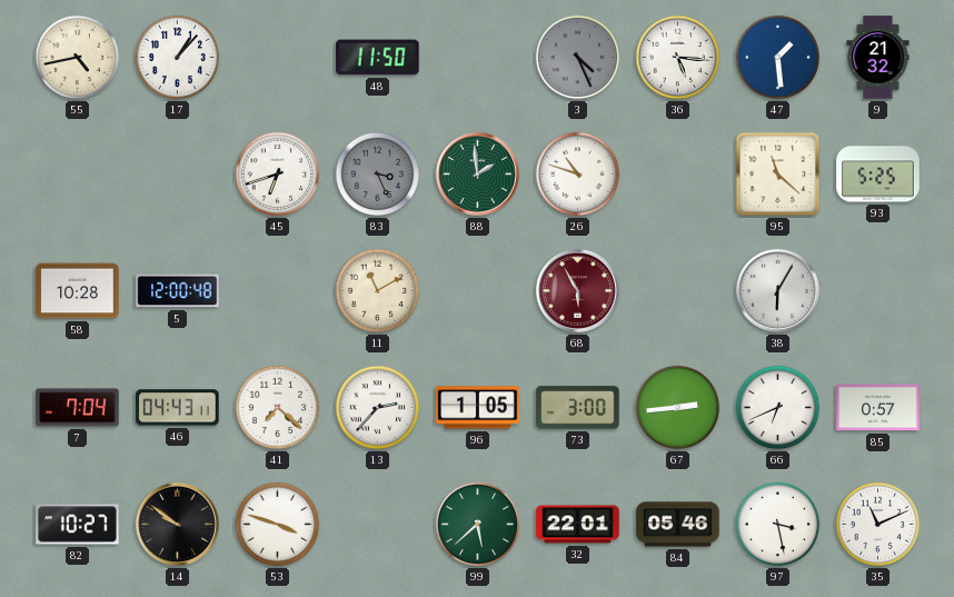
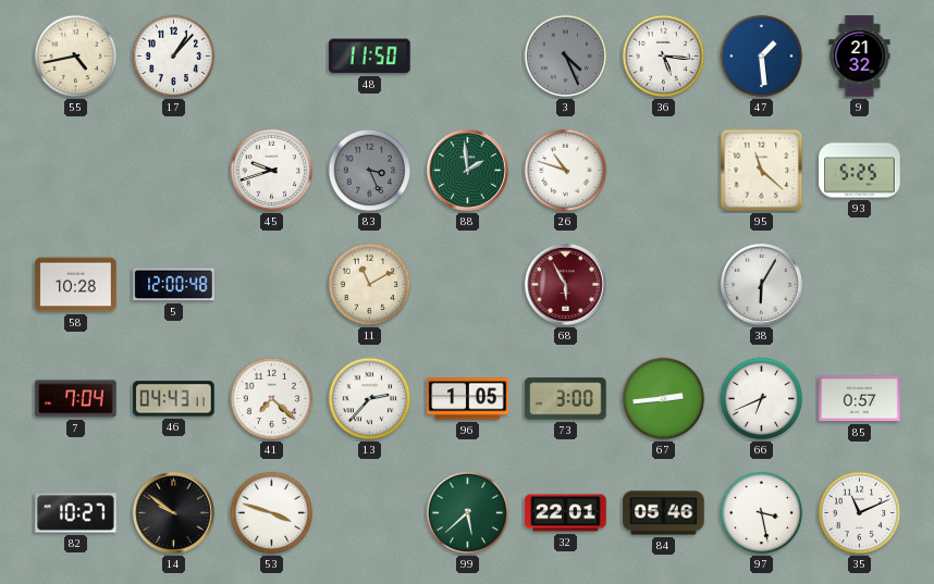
45: 6:42 -> 9:42
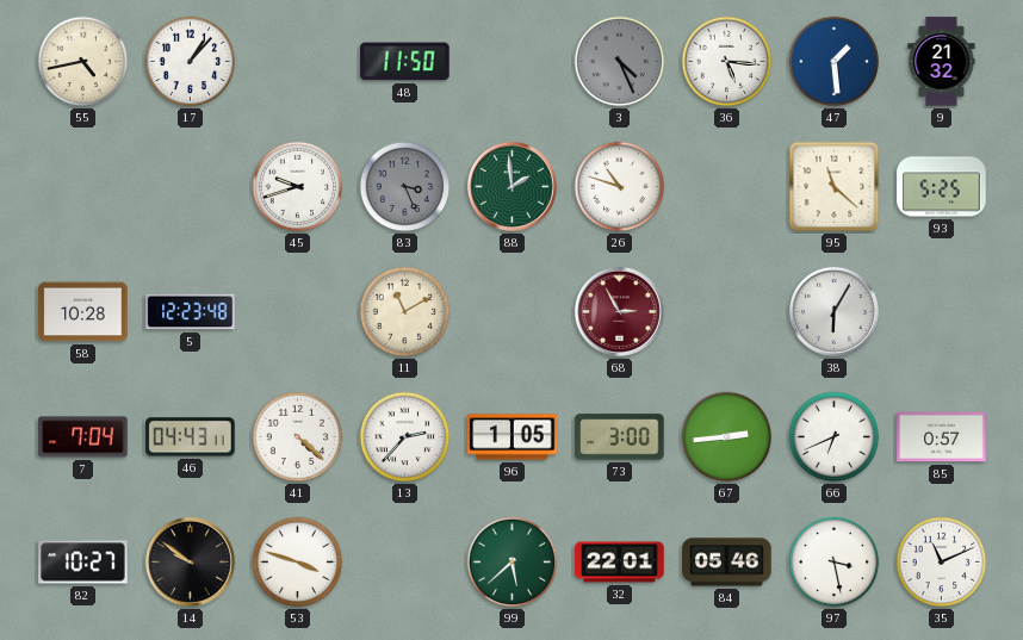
5: 12:00 -> 12:23
68: 5:55 -> 2:55
41: 7:22 -> 4:22
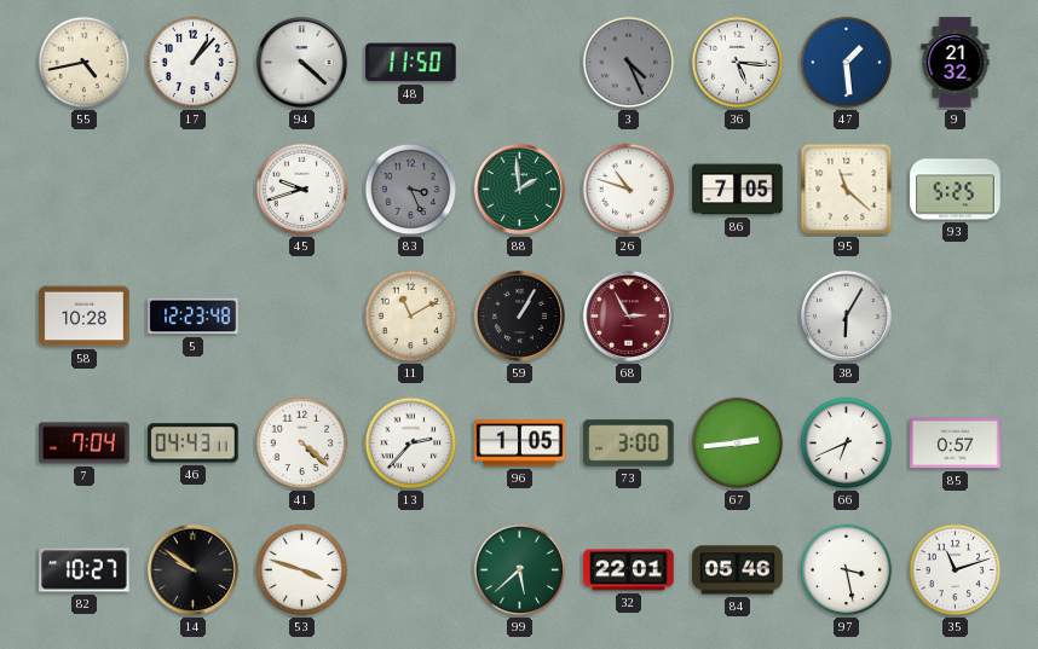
94: none -> 4:22
86: none -> 7:05
59: none -> 1:05
35: 11:11 -> 11:12
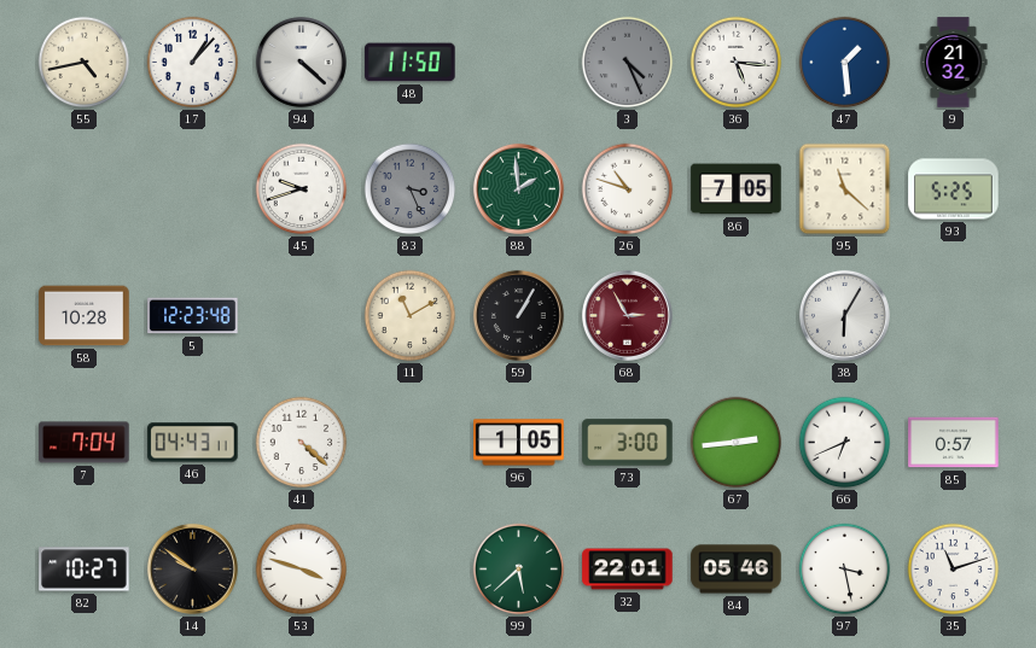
13: 2:37 -> none
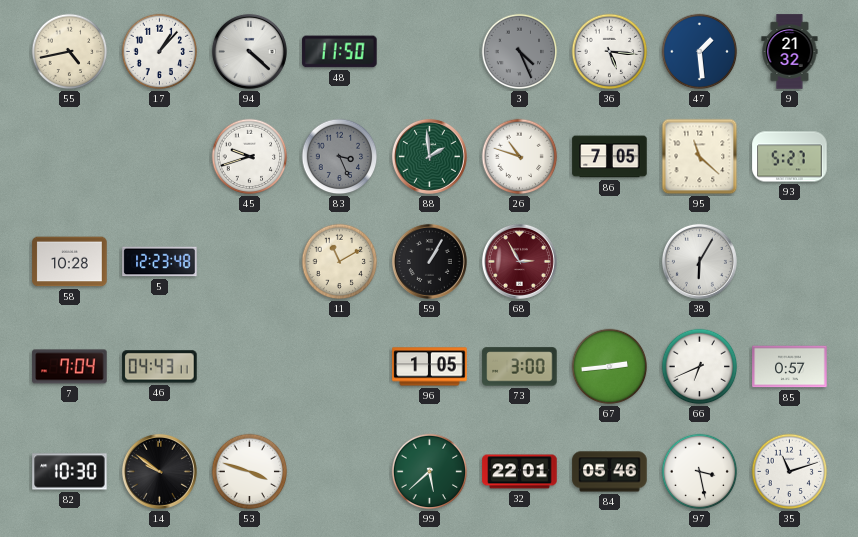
93: 5:25 -> 5:27
41: 4:22 -> none
82: 10:27 -> 10:30
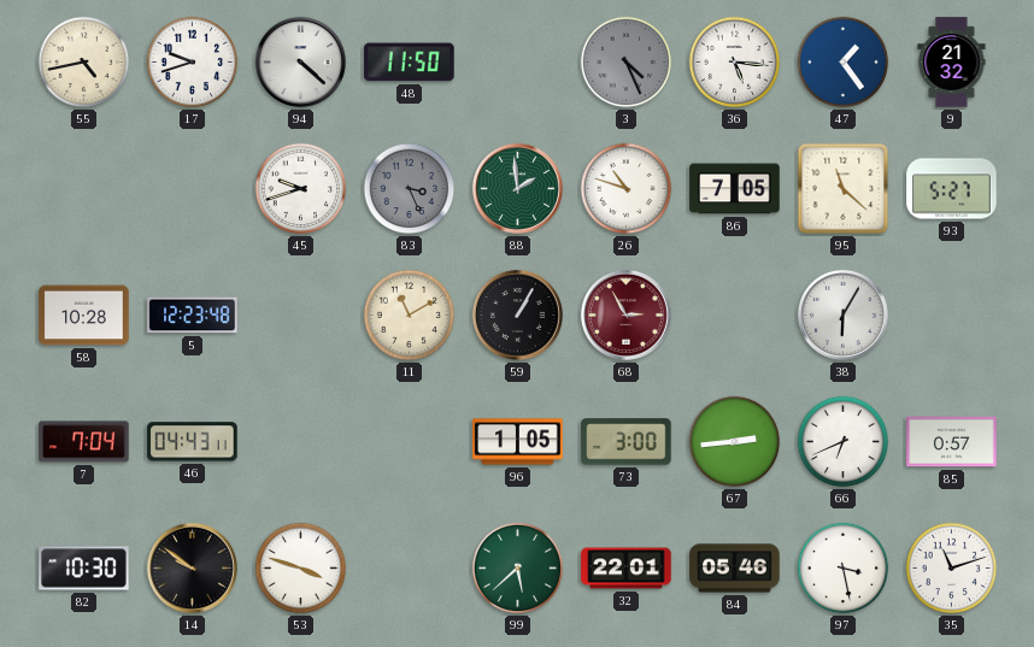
17: 1:07 -> 9:42
47: 1:29 -> 1:24
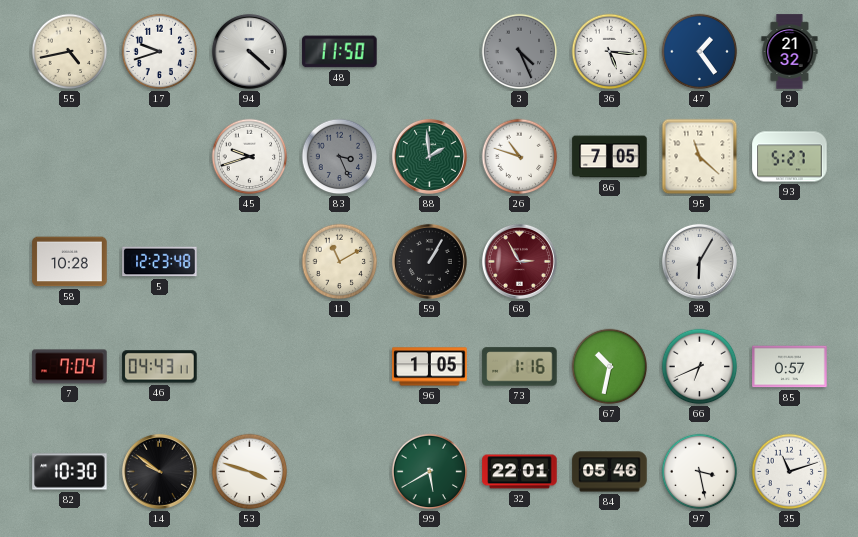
73: 3:00 -> 1:16
67: 2:44 -> 10:32
99: 5:38 -> 5:40
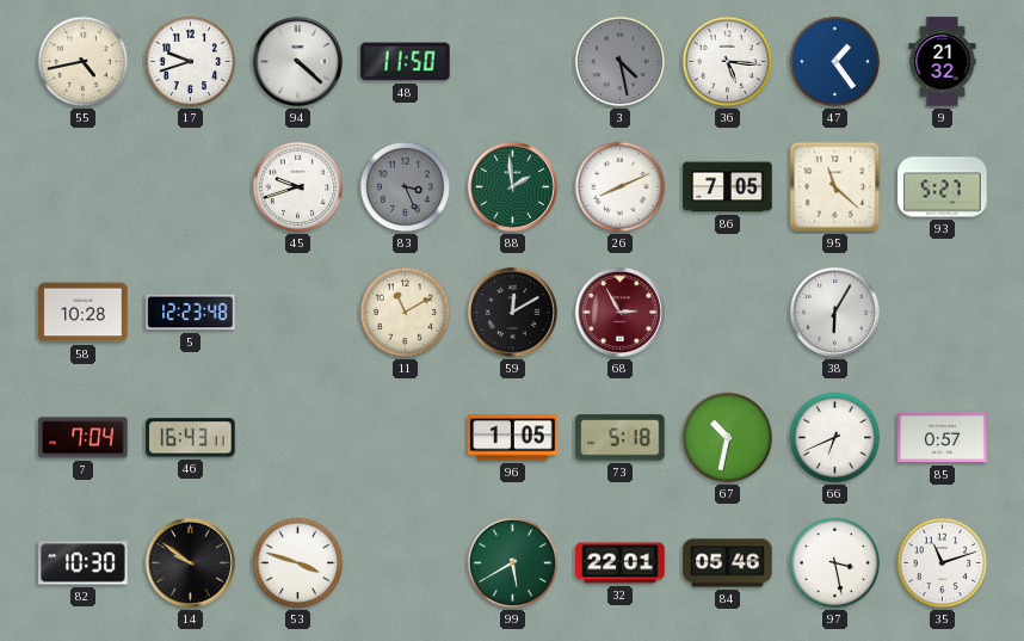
3: 4:26 -> 4:28
26: 10:48 -> 8:11
59: 1:05 -> 12:10
46: 04:43 -> 16:43
73: 1:16 -> 5:18
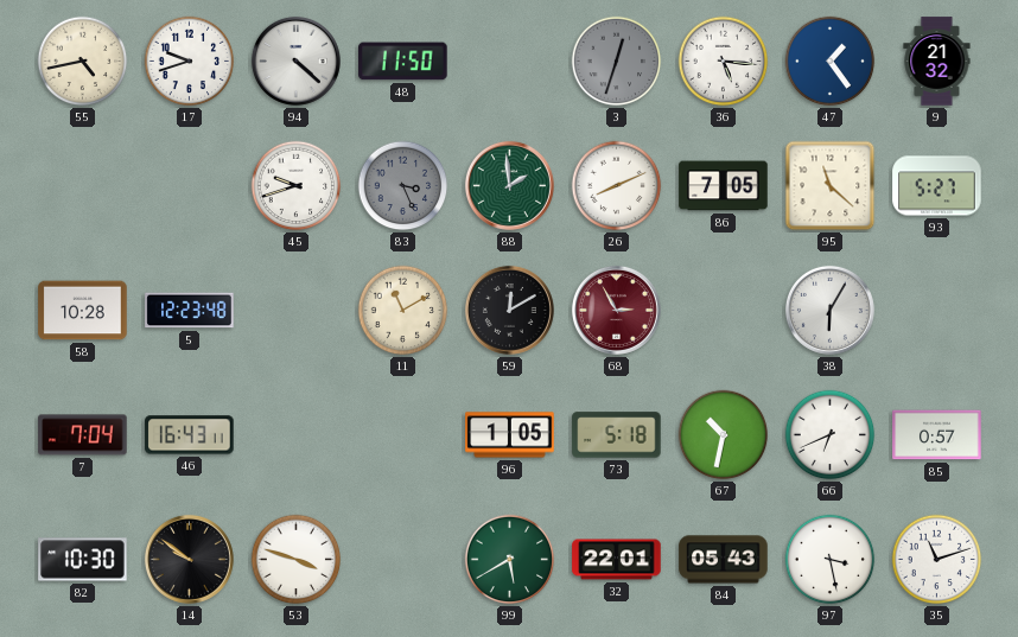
3: 4:28 -> 12:33
84: 05:46 -> 05:43
